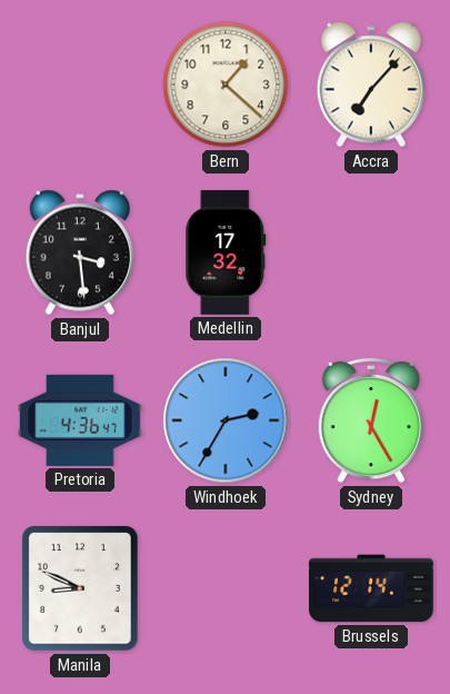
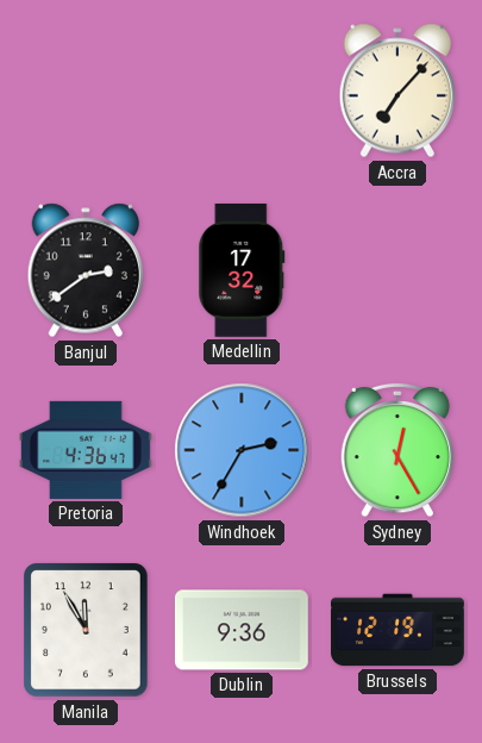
Bern: 1:22 -> none
Banjul: 3:29 -> 2:39
Manila: 8:49 -> 11:55
Dublin: none -> 9:36
Brussels: 12:14 -> 12:19
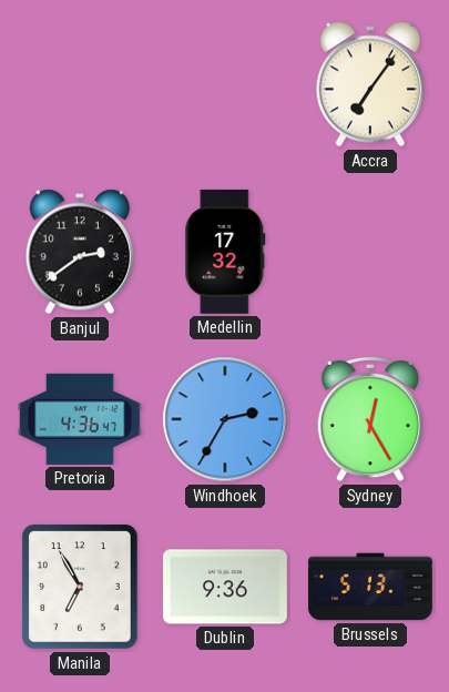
Accra: 7:07 -> 7:06
Manila: 11:55 -> 6:55
Brussels: 12:19 -> 5:13
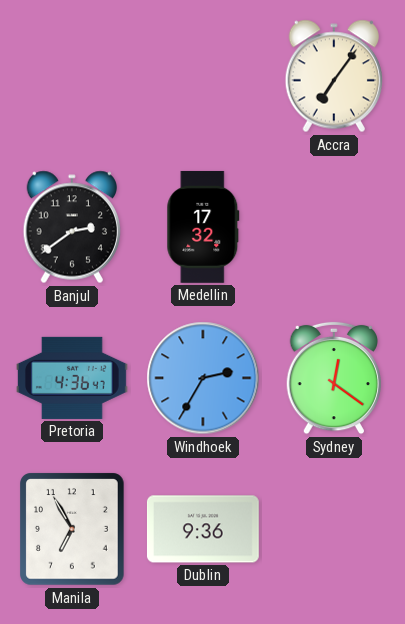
Sydney: 12:25 -> 12:21
Brussels: 5:13 -> none
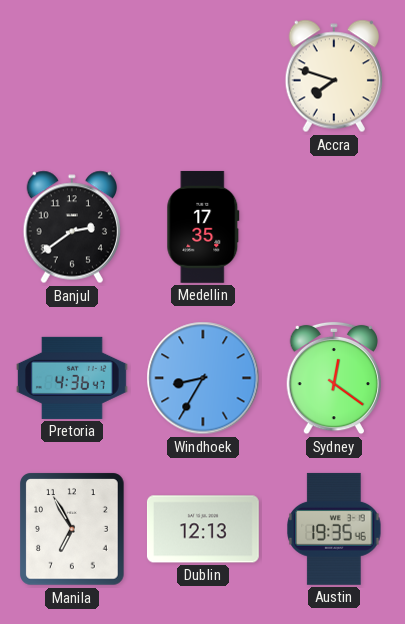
Accra: 7:06 -> 7:48
Medellin: 17:32 -> 17:35
Windhoek: 2:35 -> 8:35
Dublin: 9:36 -> 12:13
Austin: none -> 19:35
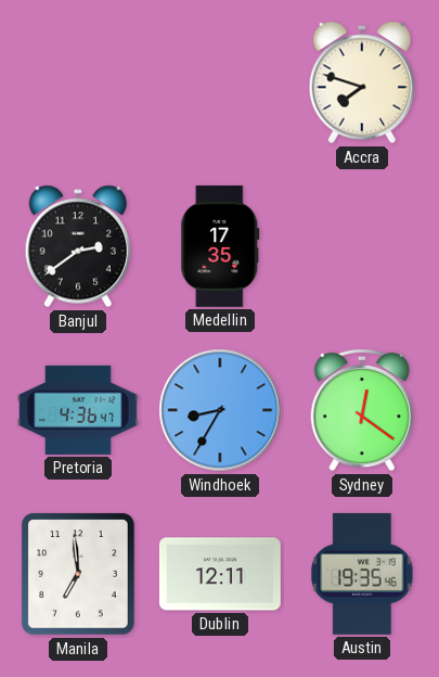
Manila: 6:55 -> 6:59
Dublin: 12:13 -> 12:11
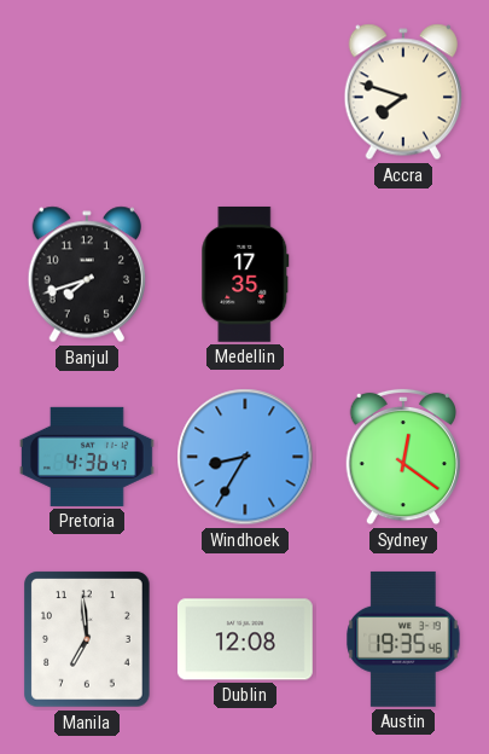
Banjul: 2:39 -> 7:42
Dublin: 12:11 -> 12:08
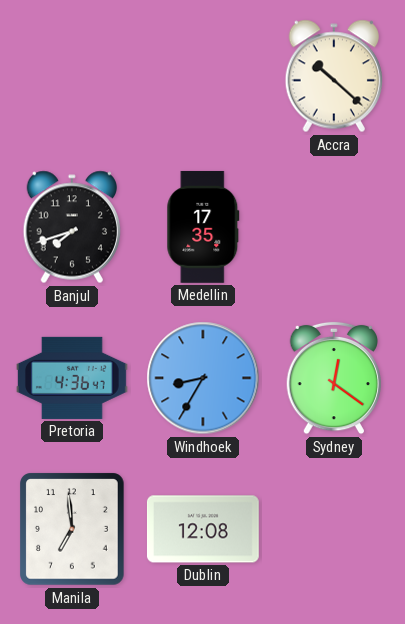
Accra: 7:48 -> 10:22
Austin: 19:35 -> none
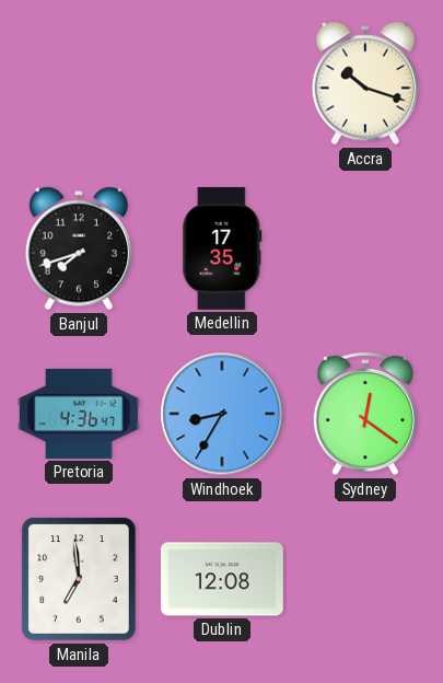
Accra: 10:22 -> 10:18
